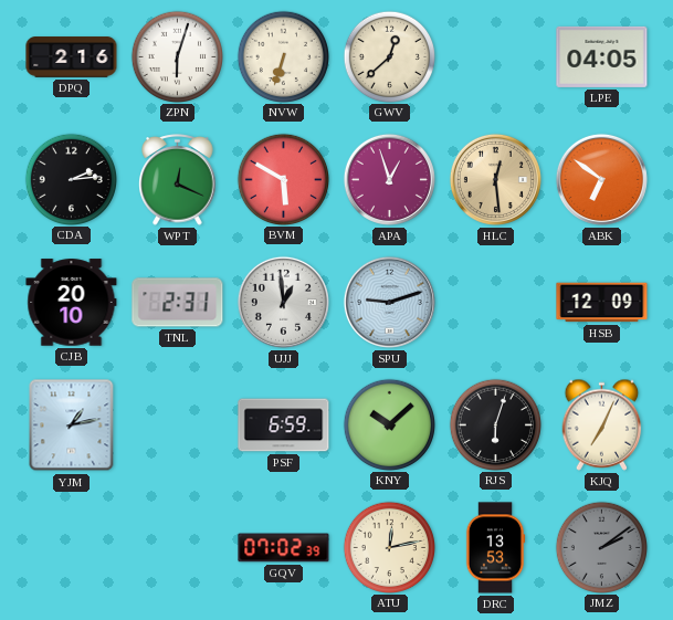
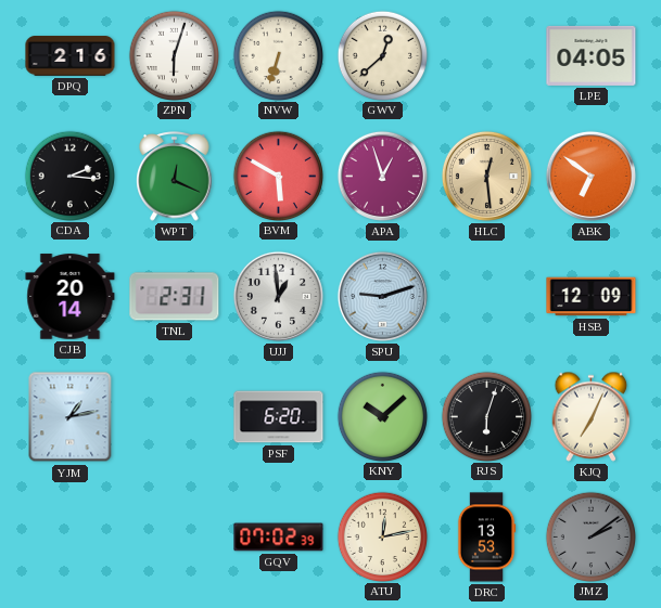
CDA: 2:14 -> 2:16
CJB: 20:10 -> 20:14
PSF: 6:59 -> 6:20
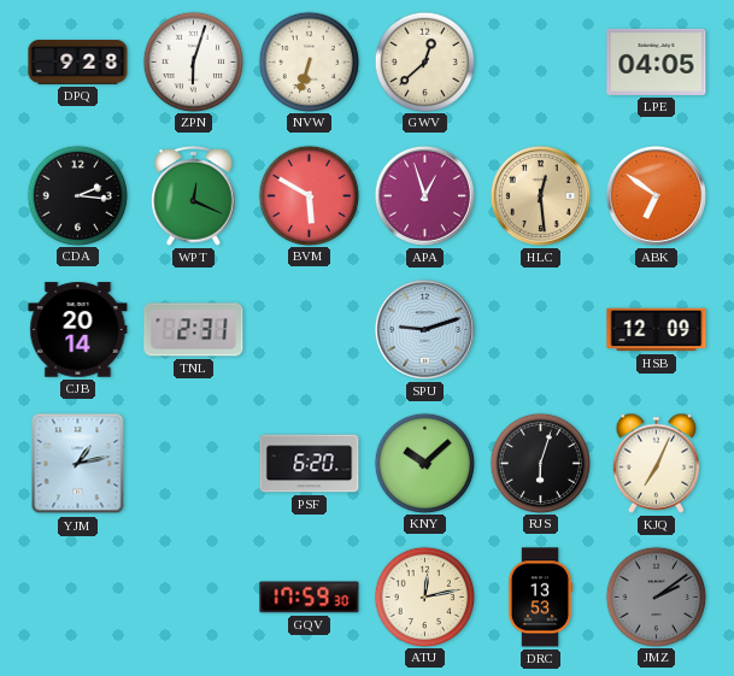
DPQ: 2:16 -> 9:28
UJJ: 12:59 -> none
GQV: 07:02 -> 17:59
